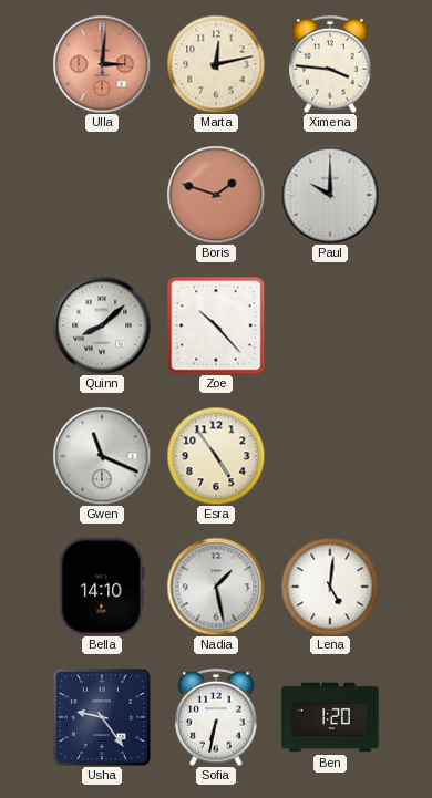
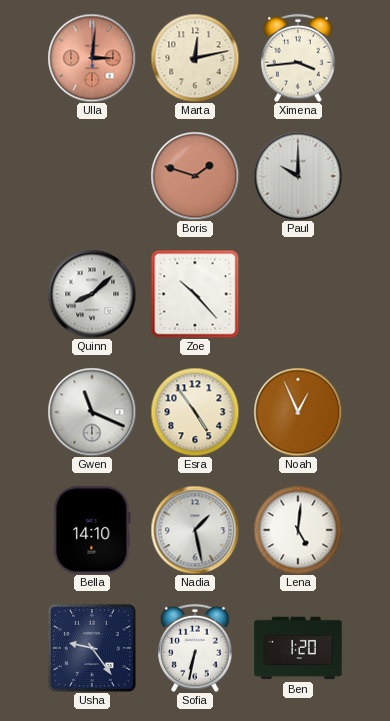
Ximena: 3:46 -> 3:44
Noah: none -> 12:56
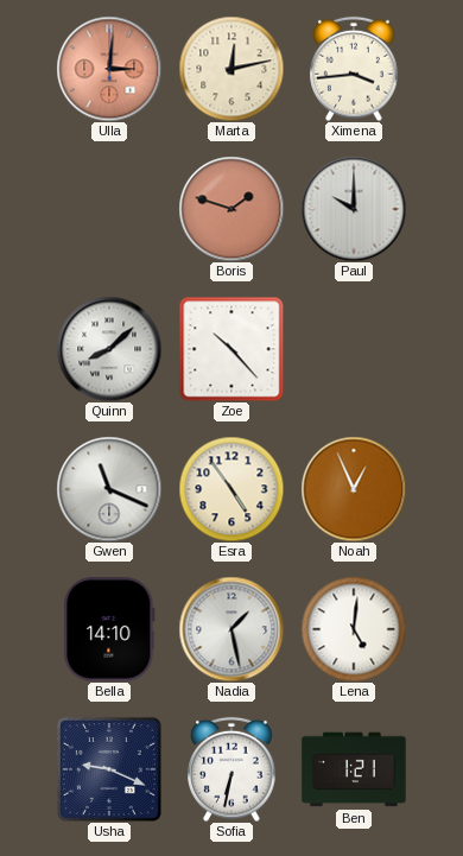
Usha: 9:24 -> 9:19
Ben: 1:20 -> 1:21
